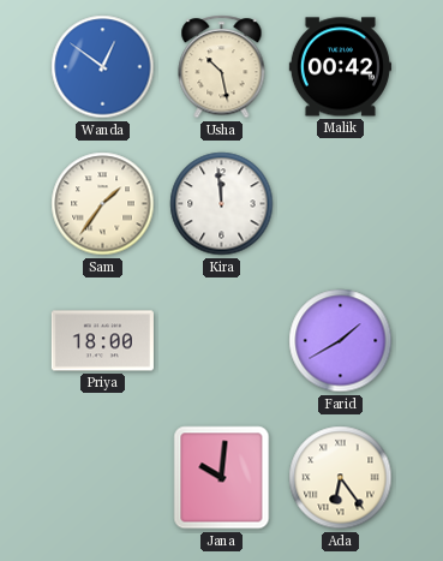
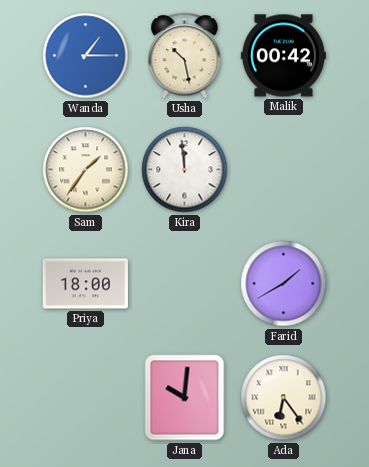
Wanda: 12:51 -> 1:15
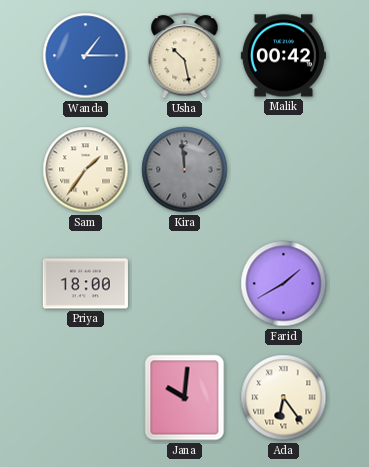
Kira dial: white -> grey
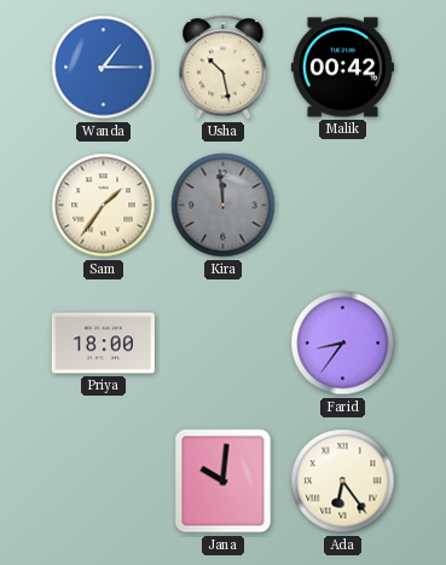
Farid: 1:40 -> 8:36
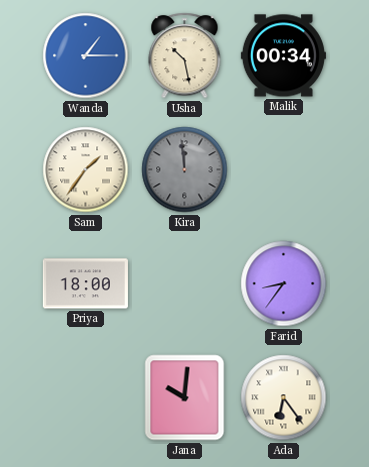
Malik: 00:42 -> 00:34
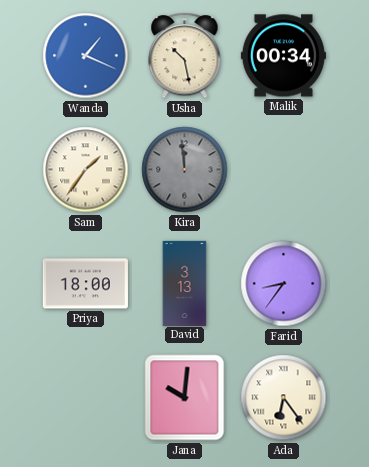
Wanda: 1:15 -> 1:19
David: none -> 3:13
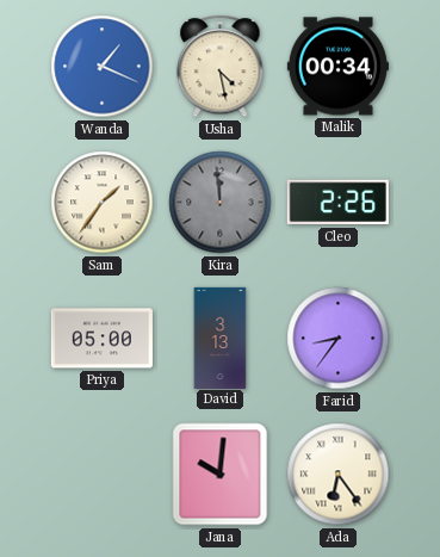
Usha: 10:28 -> 4:28
Cleo: none -> 2:26
Priya: 18:00 -> 05:00
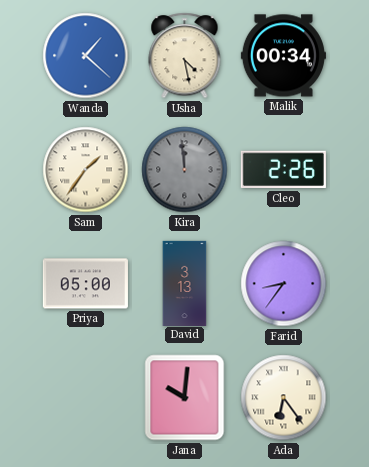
Wanda: 1:19 -> 1:22
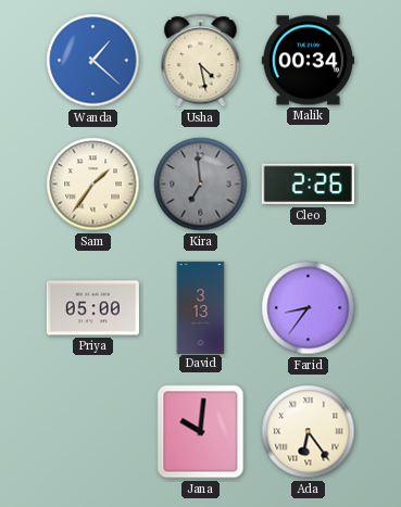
Kira: 11:59 -> 6:59
